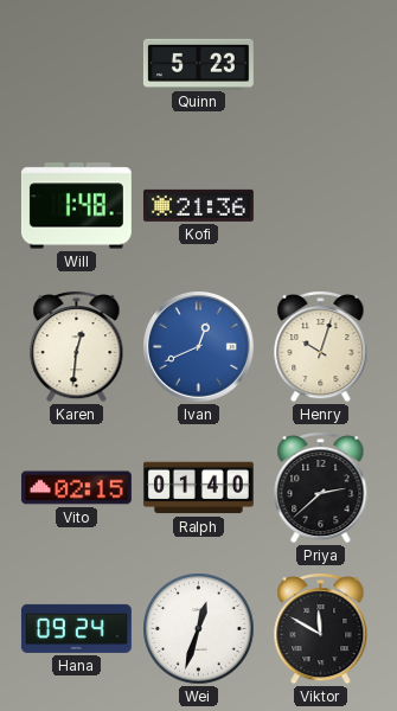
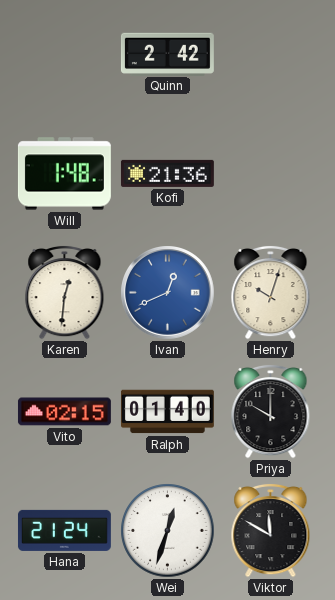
Quinn: 5:23 -> 2:42
Priya: 2:38 -> 10:00
Hana: 09:24 -> 21:24
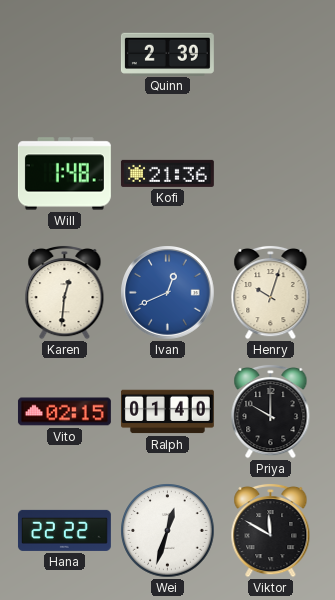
Quinn: 2:42 -> 2:39
Hana: 21:24 -> 22:22
